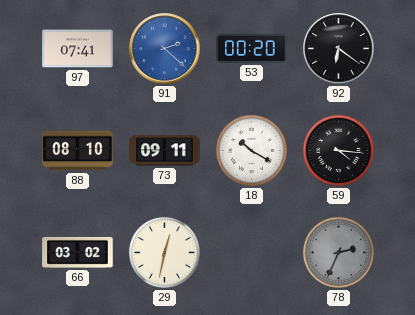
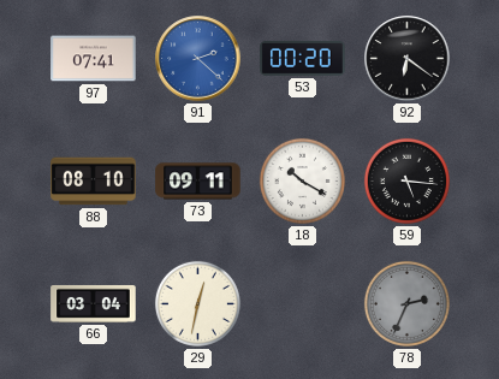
59: 4:16 -> 5:16
66: 03:02 -> 03:04
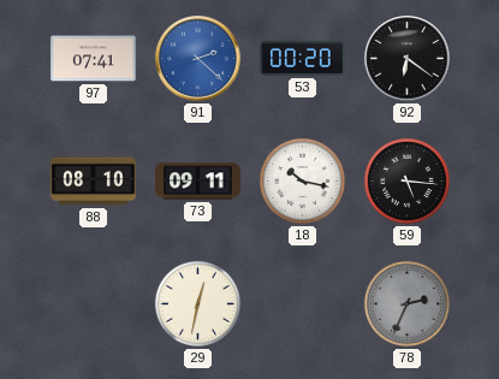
18: 10:20 -> 10:17
66: 03:04 -> none
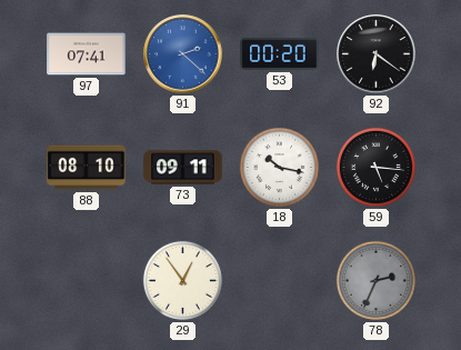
29: 12:32 -> 12:54
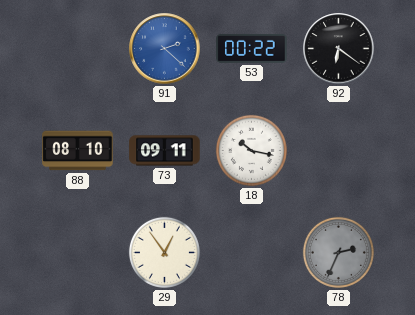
97: 07:41 -> none
53: 00:20 -> 00:22
59: 5:16 -> none
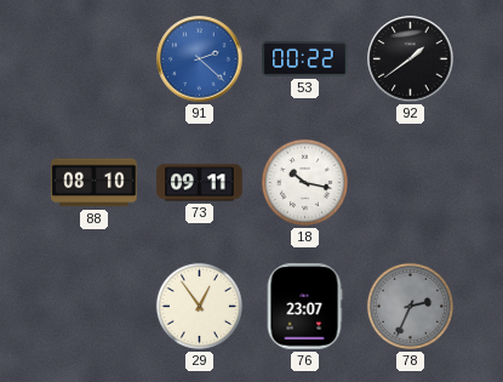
92: 6:21 -> 1:39
76: none -> 23:07
